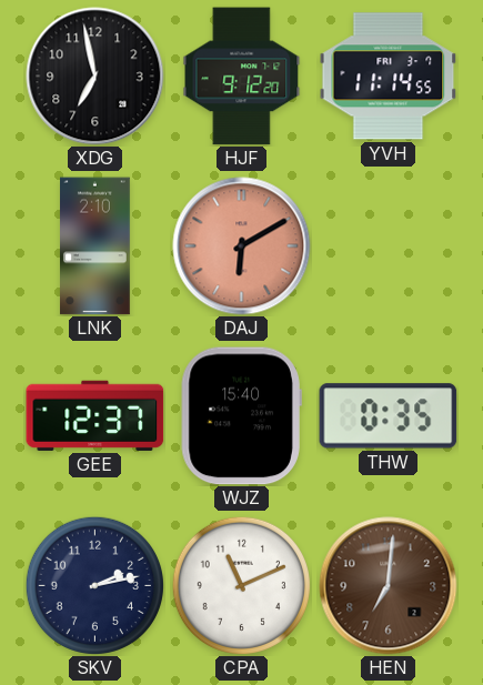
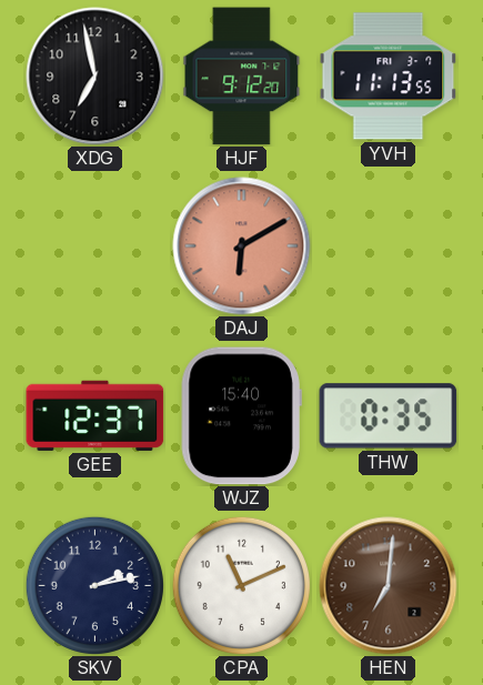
YVH: 11:14 -> 11:13
LNK: 2:10 -> none
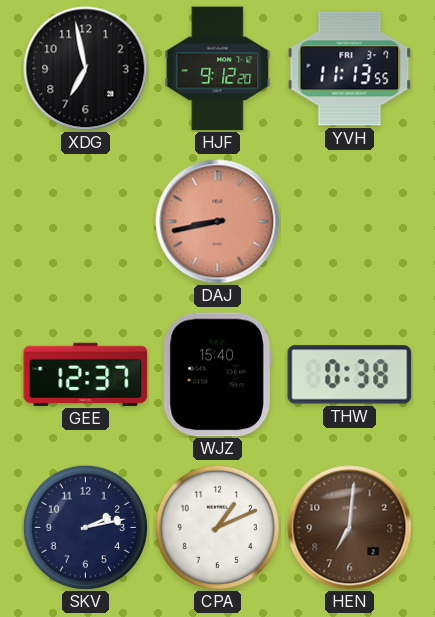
DAJ: 6:10 -> 8:43
THW: 0:35 -> 0:38
CPA: 11:11 -> 1:11
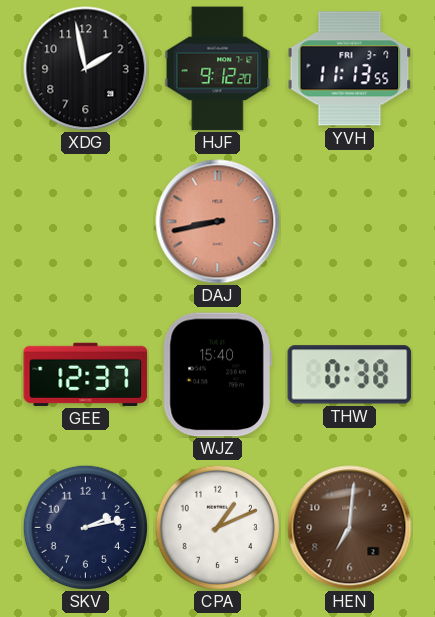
XDG: 6:58 -> 1:58
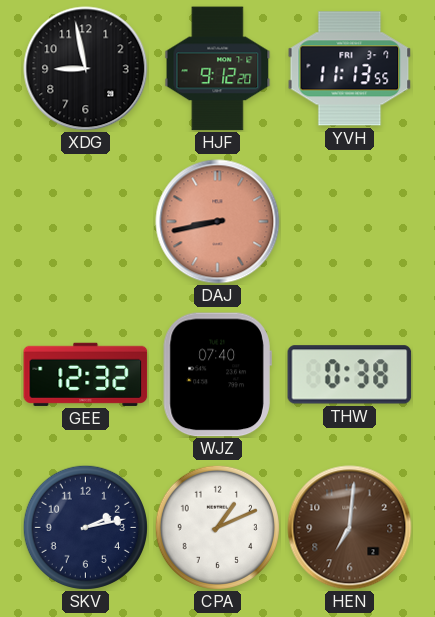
XDG: 1:58 -> 8:58
GEE: 12:37 -> 12:32
WJZ: 15:40 -> 07:40
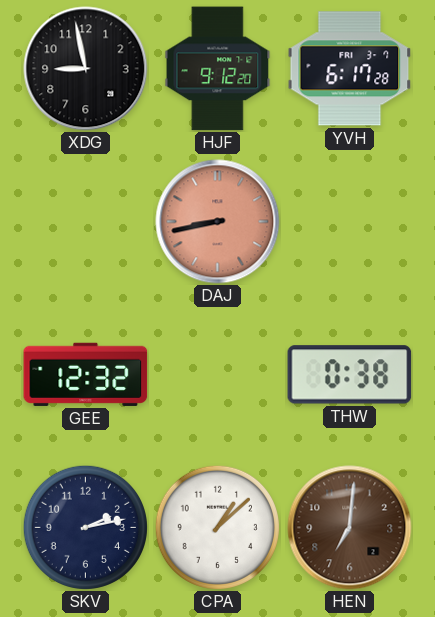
YVH: 11:13 -> 6:17
WJZ: 07:40 -> none
CPA: 1:11 -> 1:08
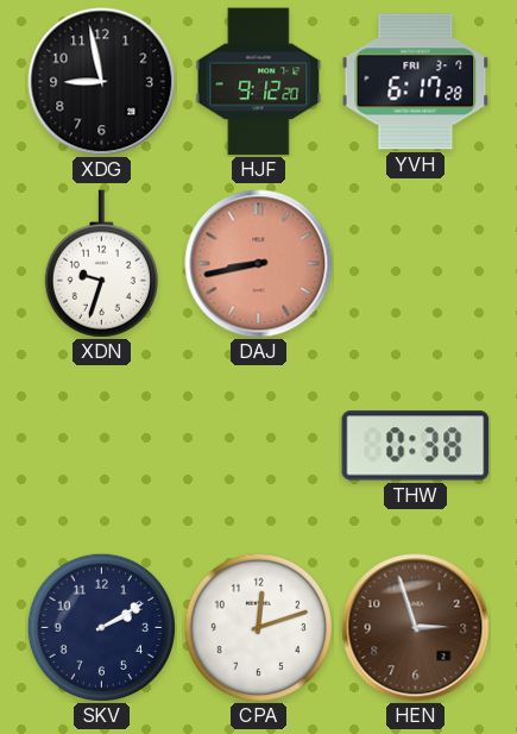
XDN: none -> 9:33
GEE: 12:32 -> none
SKV: 2:13 -> 2:10
CPA: 1:08 -> 12:12
HEN: 7:01 -> 2:57
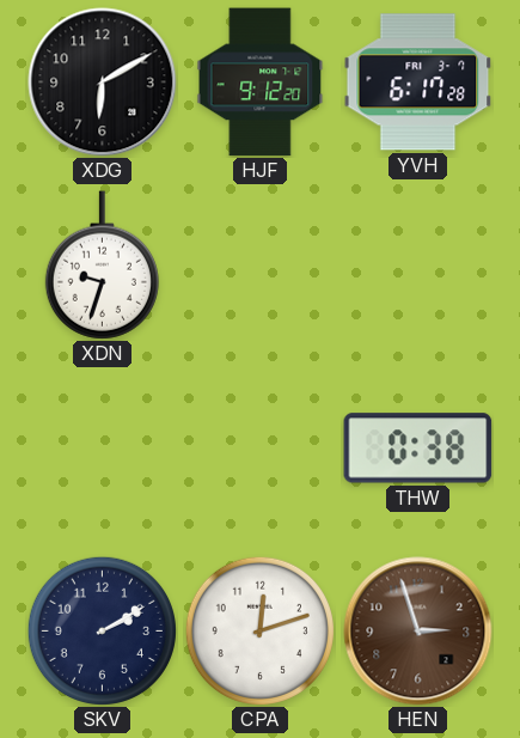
XDG: 8:58 -> 6:10
DAJ: 8:43 -> none
